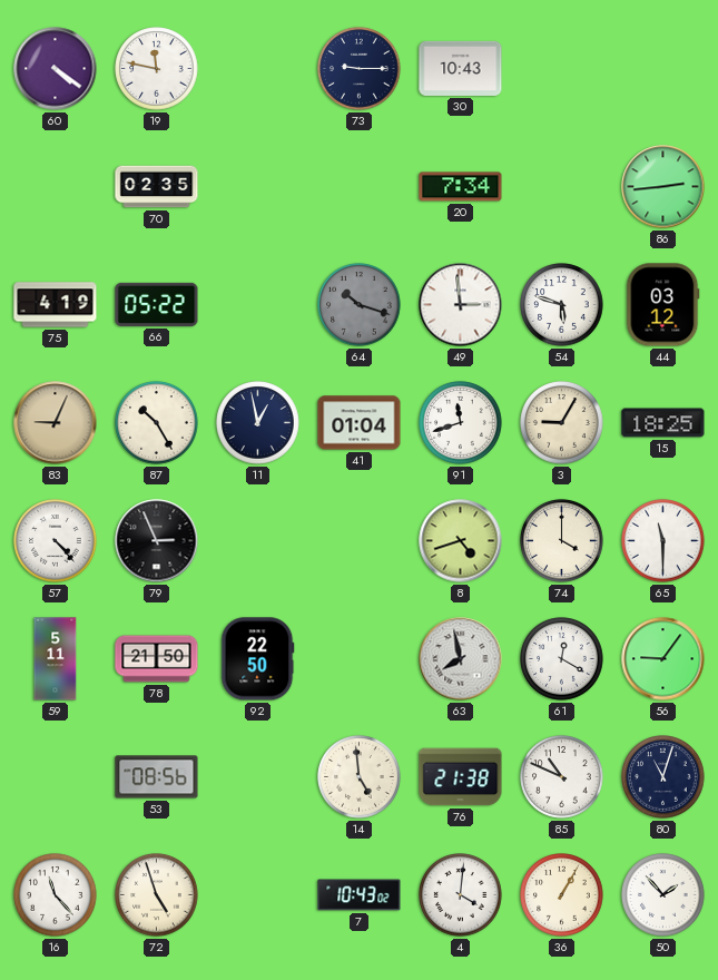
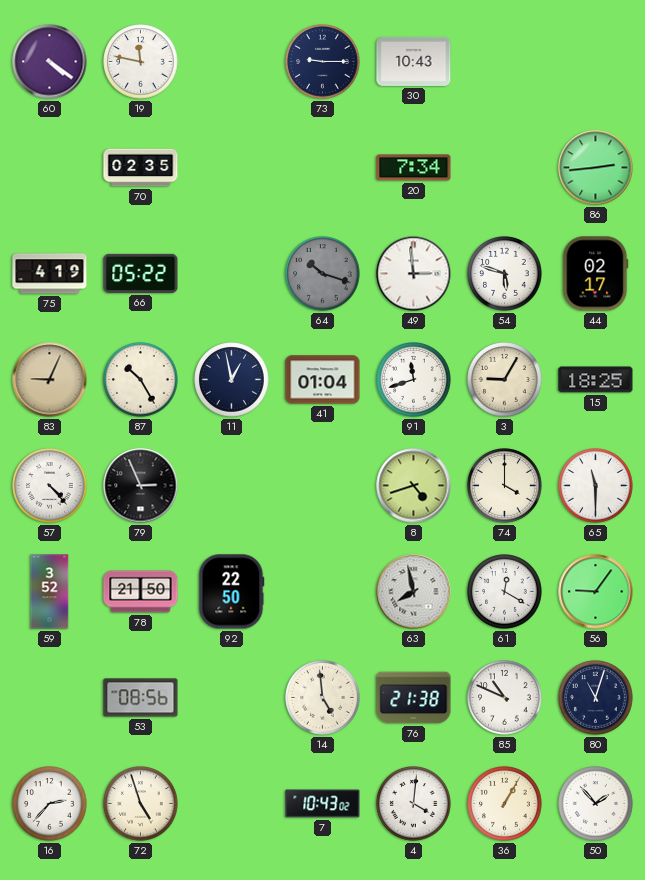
44: 03:12 -> 02:17
59: 5:11 -> 3:52
16: 11:23 -> 2:37
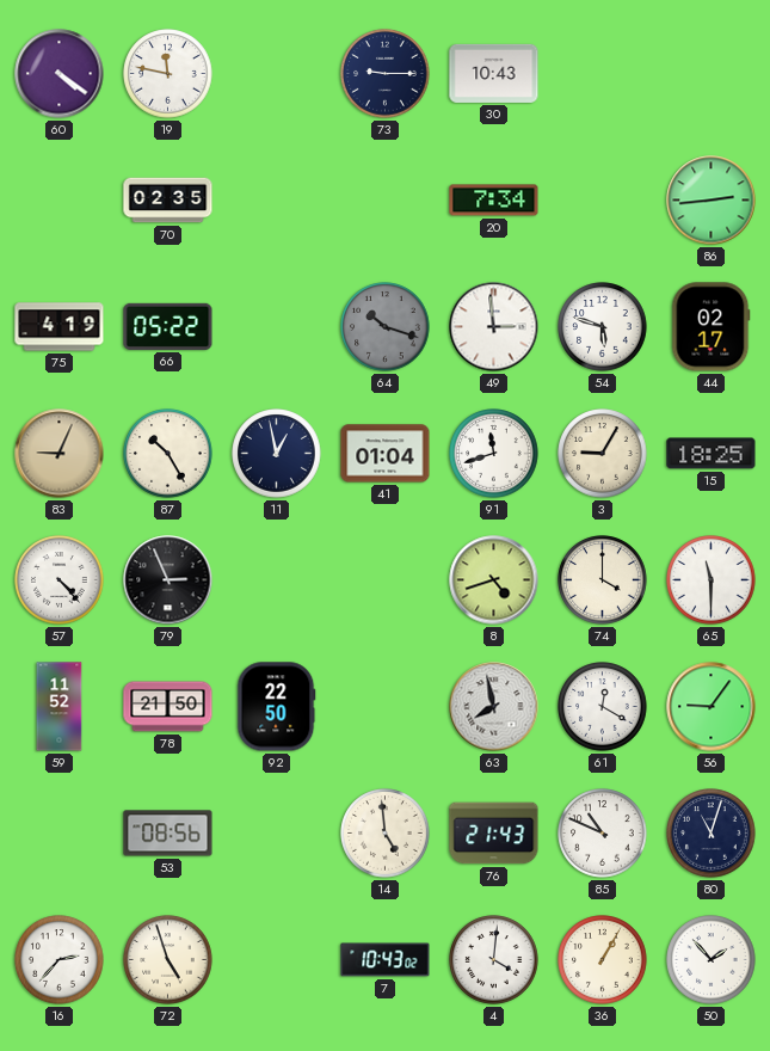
59: 3:52 -> 11:52
76: 21:38 -> 21:43
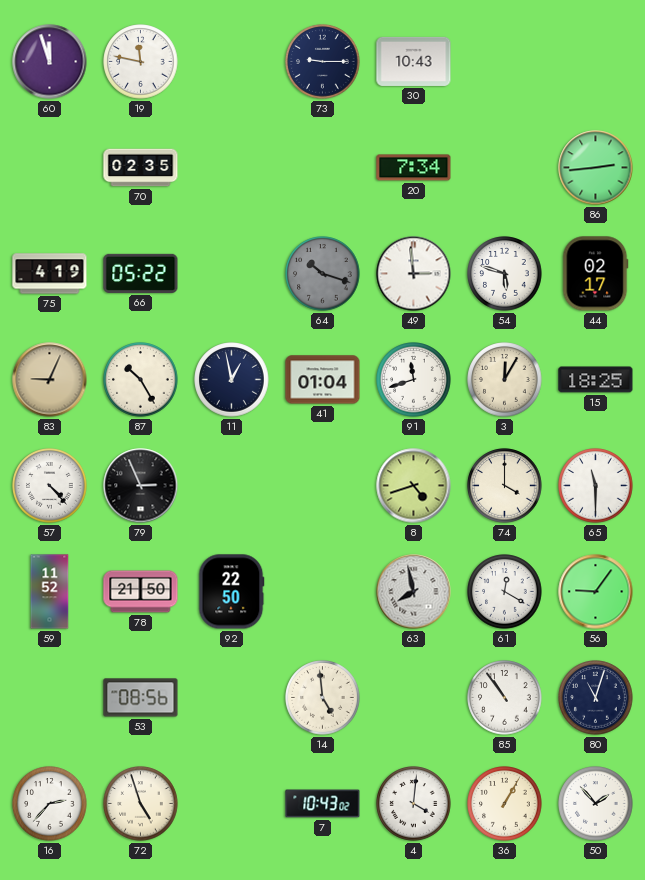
60: 4:21 -> 11:57
3: 9:05 -> 12:05
76: 21:43 -> none
85: 10:49 -> 10:54
